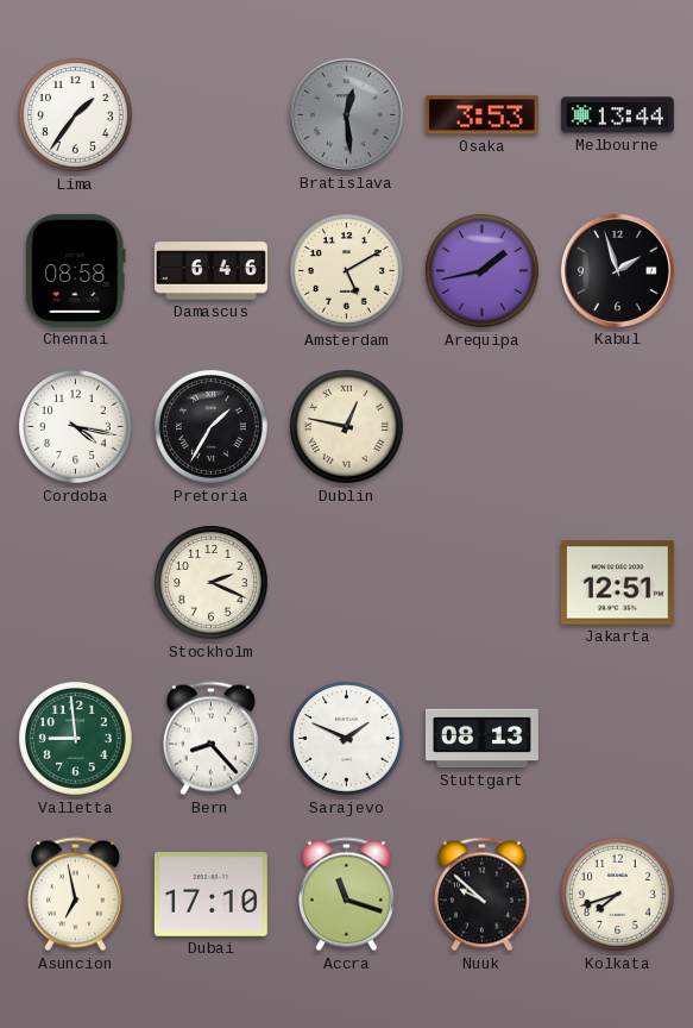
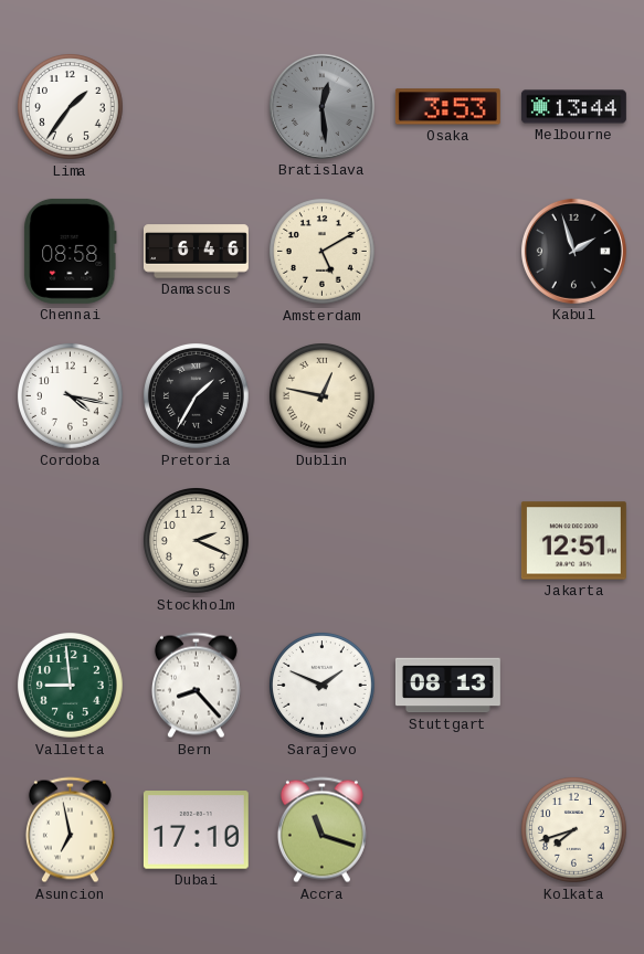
Arequipa: 1:43 -> none
Nuuk: 9:52 -> none
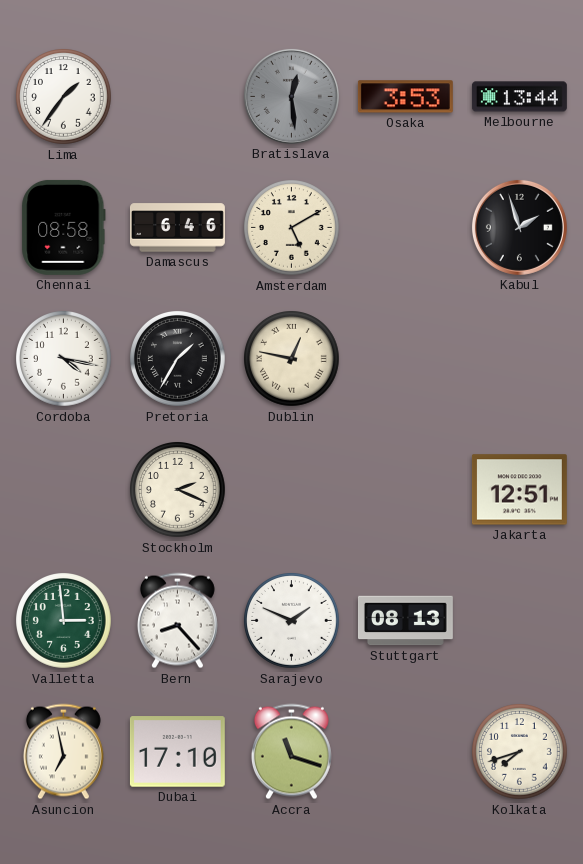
Valletta: 8:59 -> 2:59
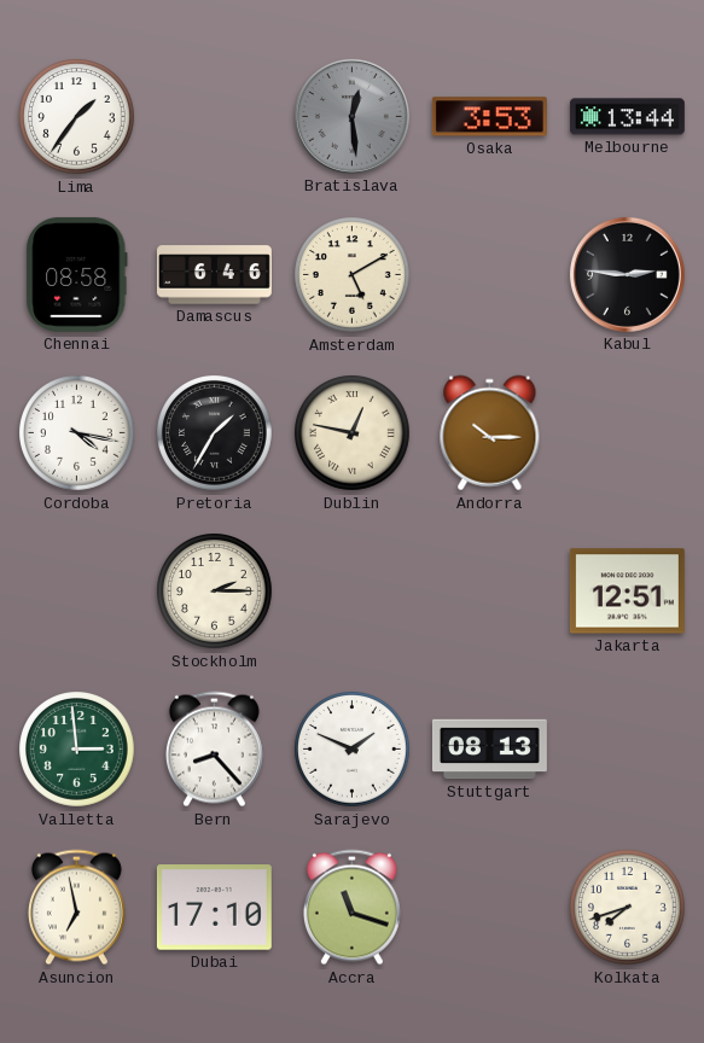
Kabul: 1:57 -> 2:46
Andorra: none -> 10:15
Stockholm: 2:19 -> 2:15
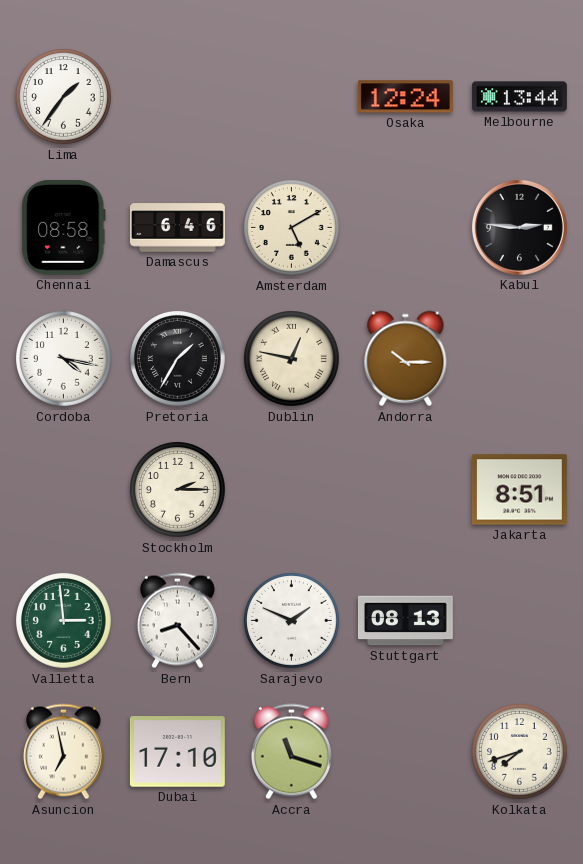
Bratislava: 12:29 -> none
Osaka: 3:53 -> 12:24
Jakarta: 12:51 -> 8:51
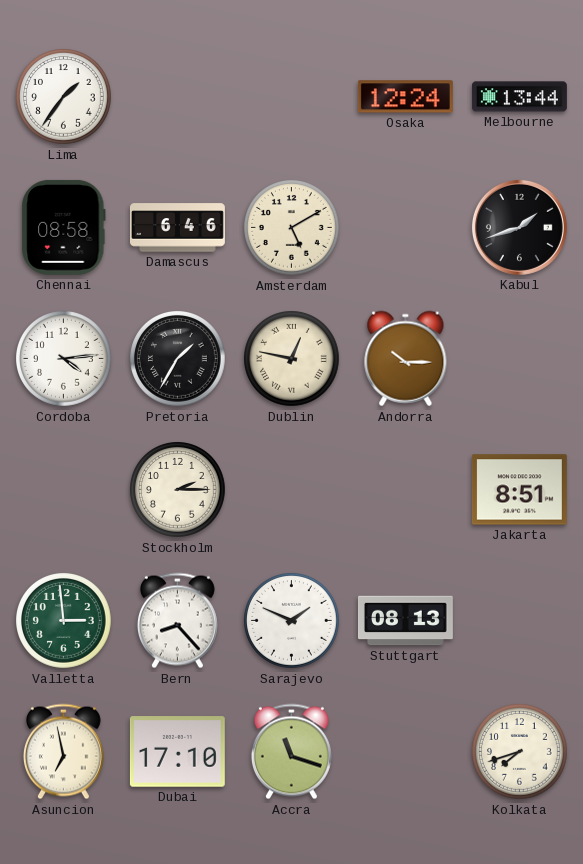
Kabul: 2:46 -> 1:42
Cordoba: 4:17 -> 4:14
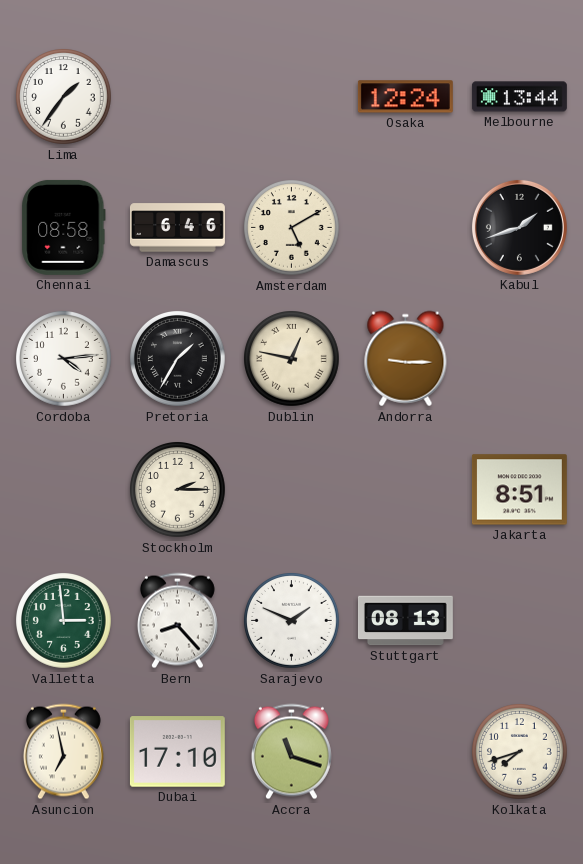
Andorra: 10:15 -> 9:15
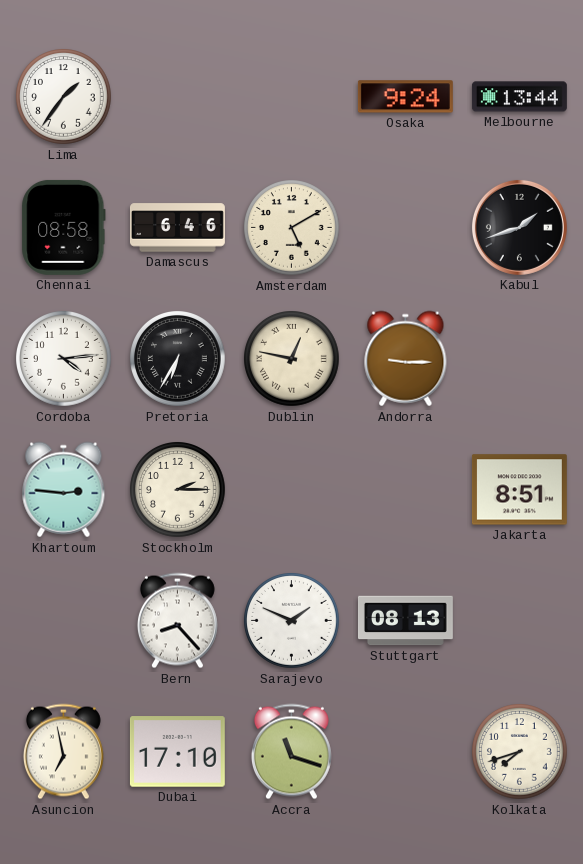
Osaka: 12:24 -> 9:24
Pretoria: 1:35 -> 6:35
Khartoum: none -> 2:46
Valletta: 2:59 -> none
